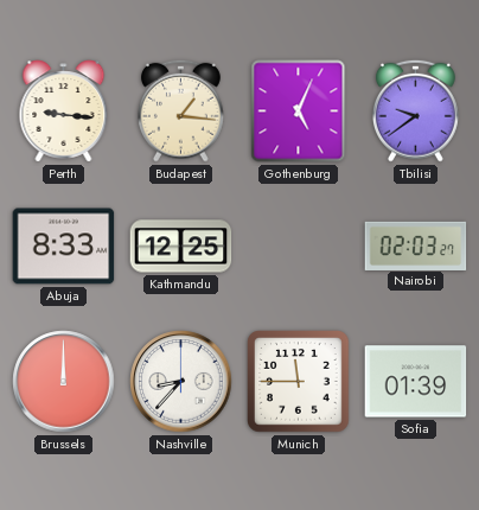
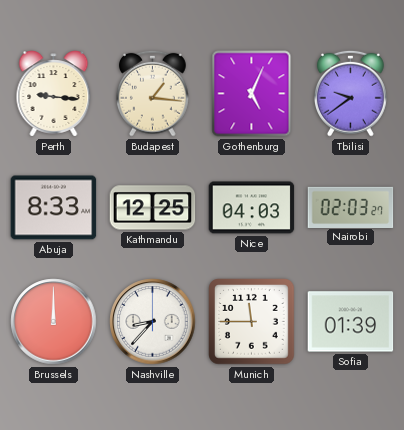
Nice: none -> 04:03
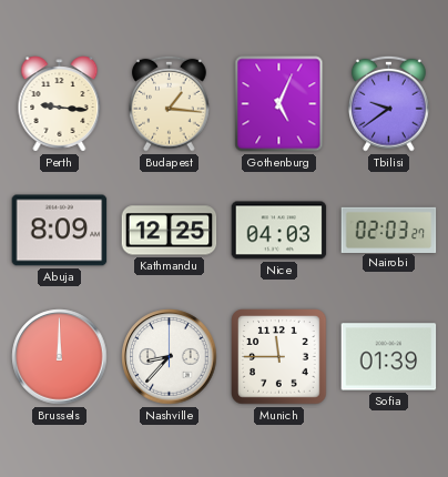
Abuja: 8:33 -> 8:09
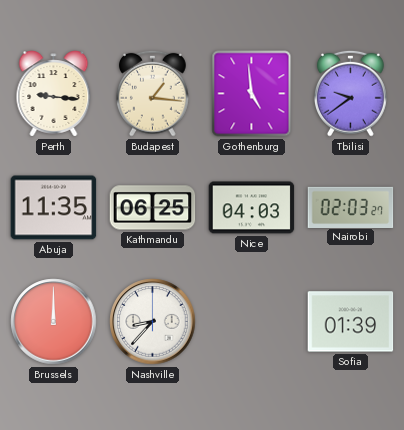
Gothenburg: 5:04 -> 4:59
Abuja: 8:09 -> 11:35
Kathmandu: 12:25 -> 06:25
Munich: 11:45 -> none
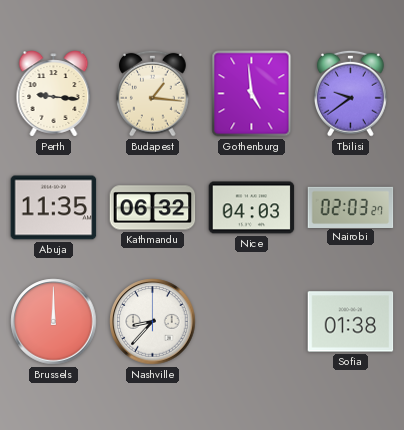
Kathmandu: 06:25 -> 06:32
Sofia: 01:39 -> 01:38
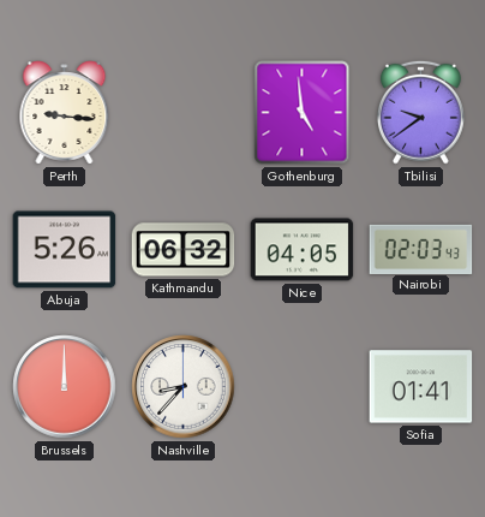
Budapest: 1:16 -> none
Abuja: 11:35 -> 5:26
Nice: 04:03 -> 04:05
Nairobi: 02:03:27 -> 02:03:43
Sofia: 01:38 -> 01:41
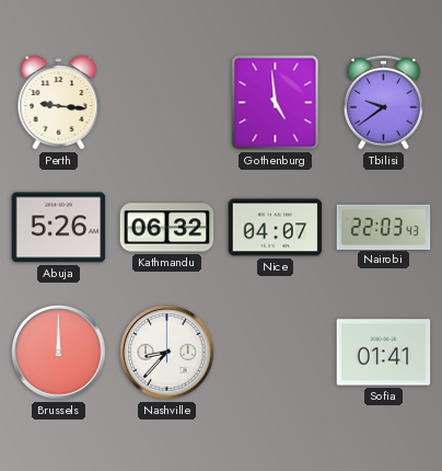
Nice: 04:05 -> 04:07
Nairobi: 02:03 -> 22:03
